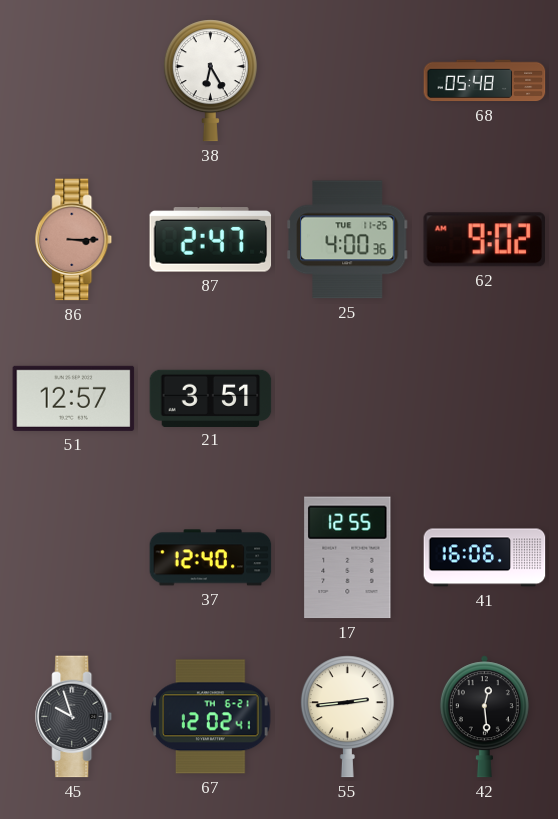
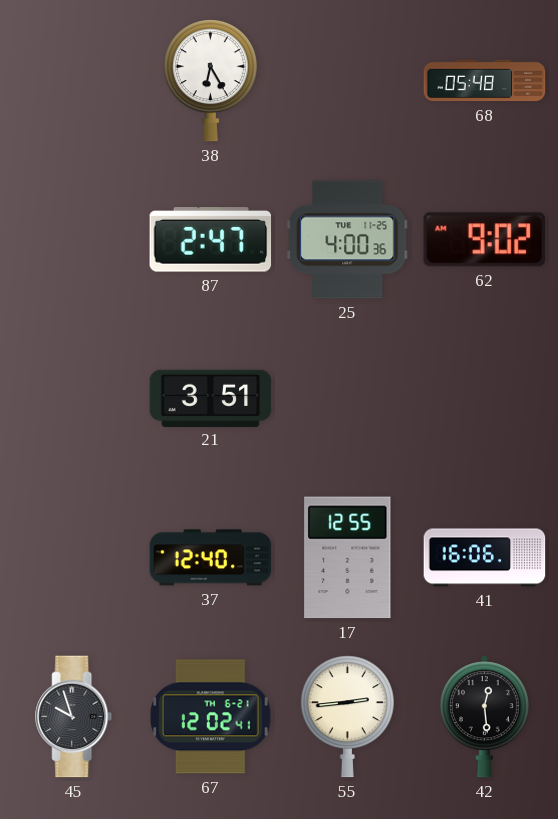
86: 3:15 -> none
51: 12:57 -> none
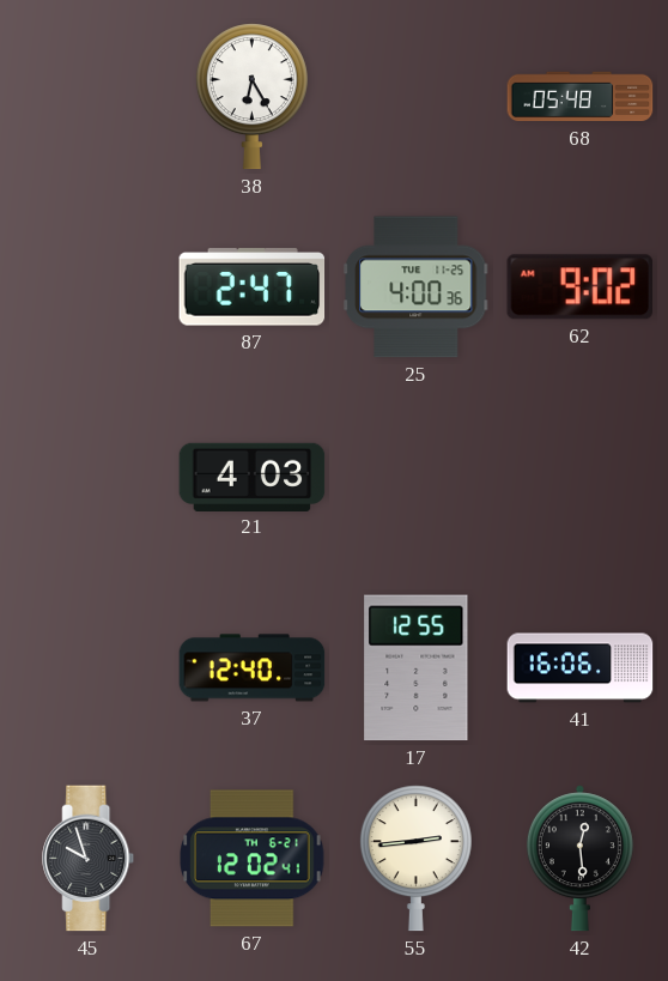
21: 3:51 -> 4:03
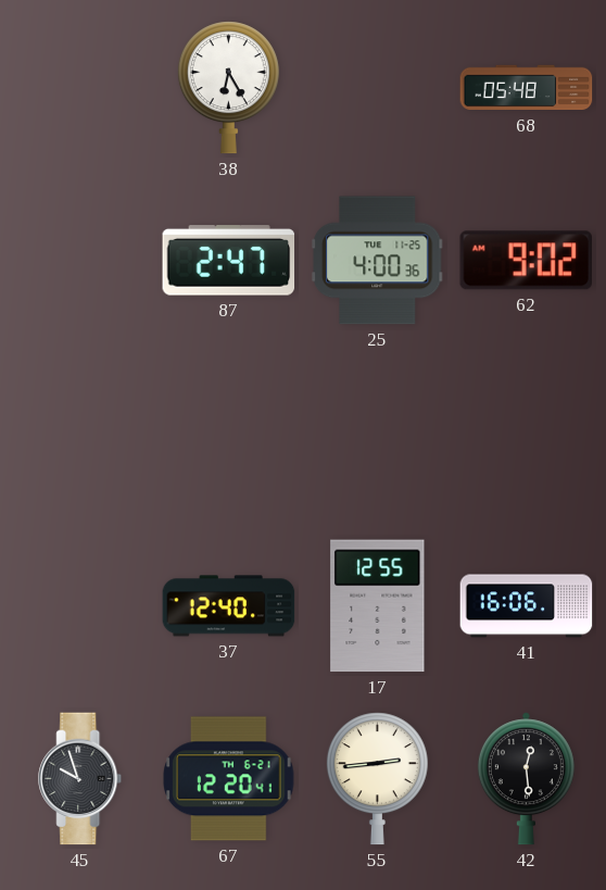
21: 4:03 -> none
67: 12:02 -> 12:20
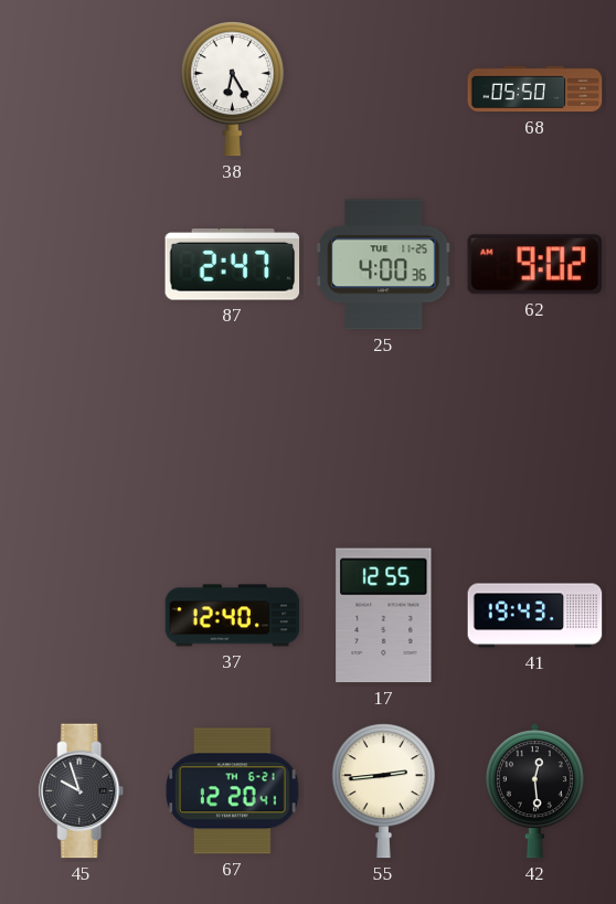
68: 05:48 -> 05:50
41: 16:06 -> 19:43
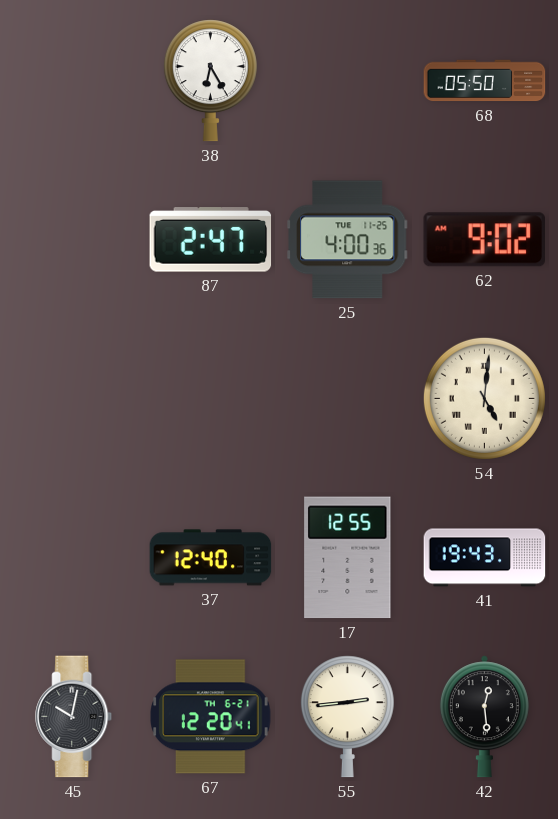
54: none -> 5:01
45: 9:57 -> 10:02
